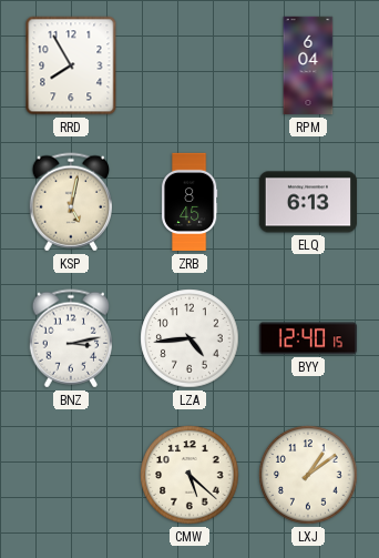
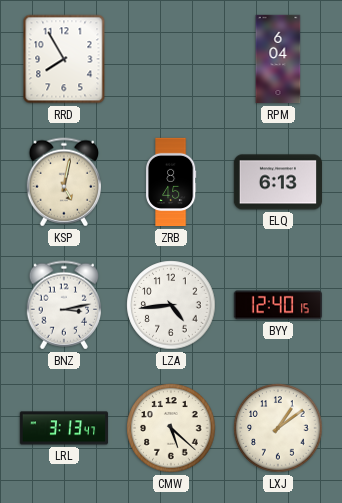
LRL: none -> 3:13
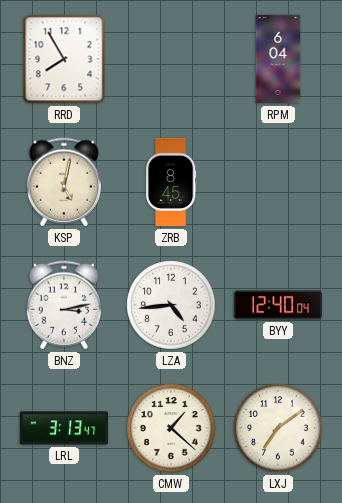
ELQ: 6:13 -> none
BYY: 12:40:15 -> 12:40:04
CMW: 5:22 -> 1:22
LXJ: 1:09 -> 7:09
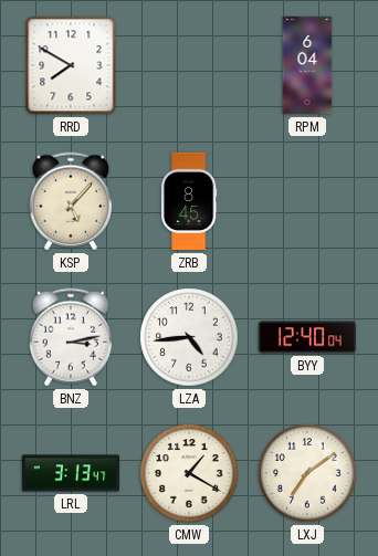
RRD: 7:55 -> 7:50
KSP: 5:02 -> 5:07
CMW: 1:22 -> 1:20
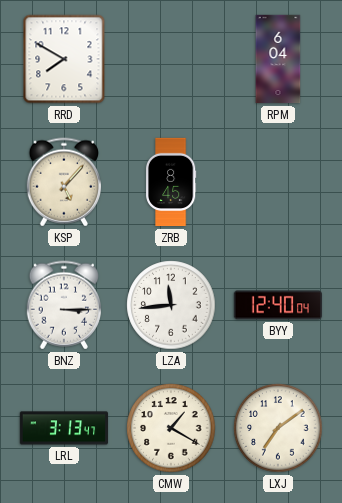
BNZ: 3:13 -> 3:15
LZA: 4:44 -> 11:44
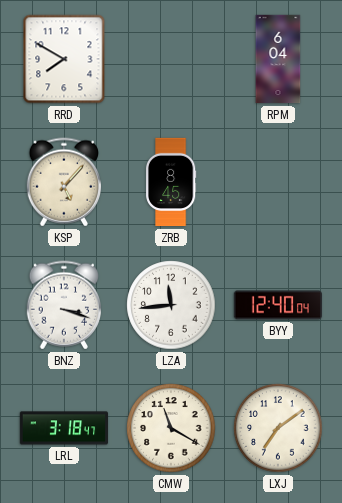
BNZ: 3:15 -> 3:18
LRL: 3:13 -> 3:18
CMW: 1:20 -> 11:20
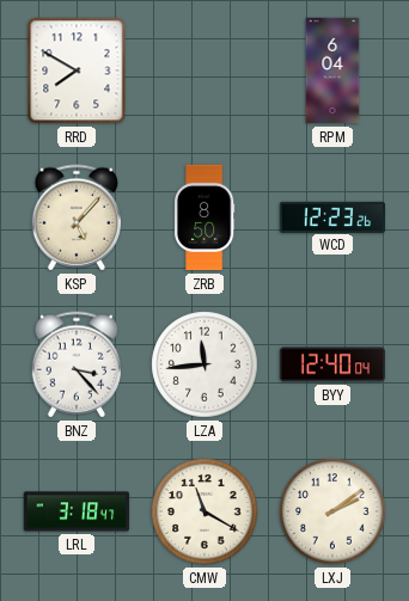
ZRB: 8:45 -> 8:50
WCD: none -> 12:23
BNZ: 3:18 -> 3:23
LXJ: 7:09 -> 2:09
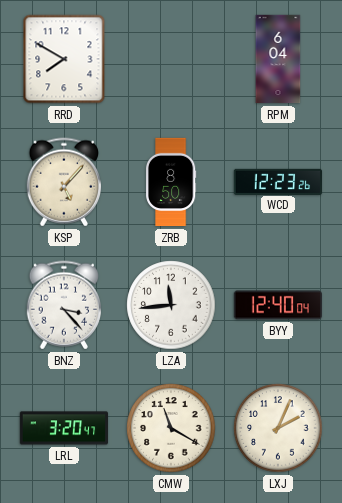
LRL: 3:18 -> 3:20
LXJ: 2:09 -> 2:04
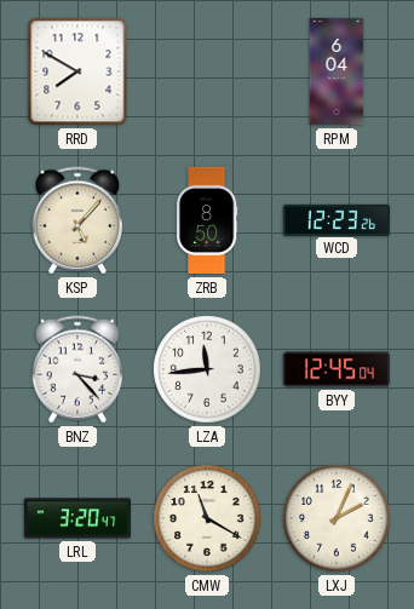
BYY: 12:40 -> 12:45
